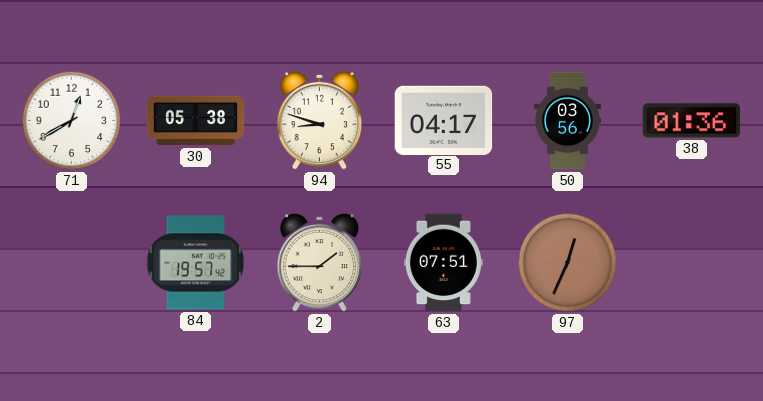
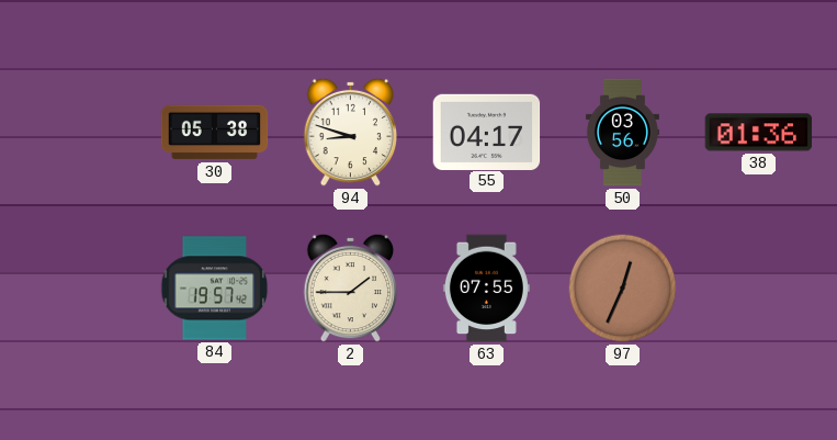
71: 12:40 -> none
63: 07:51 -> 07:55
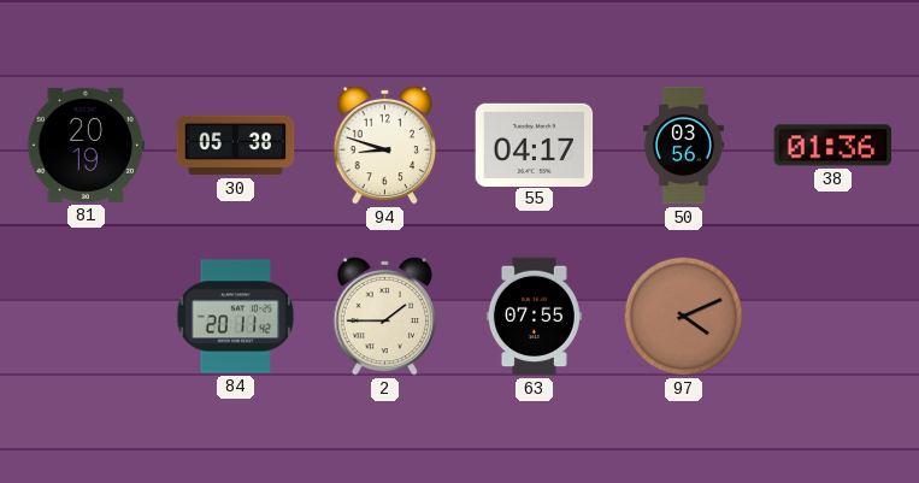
81: none -> 20:19
84: 19:57 -> 20:11
97: 12:34 -> 4:11
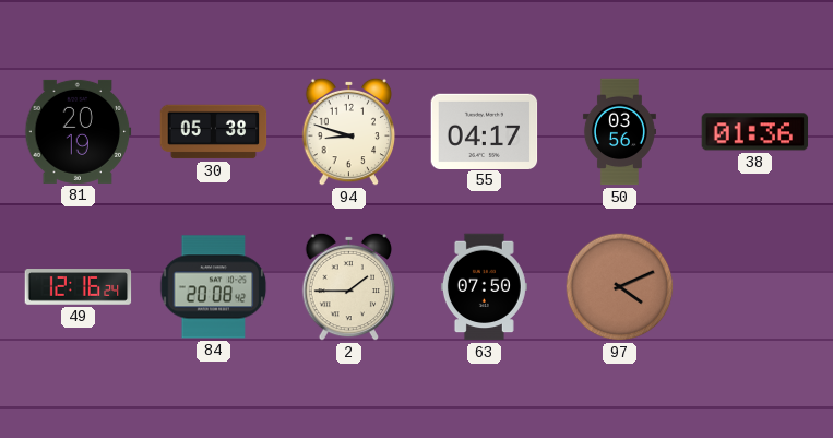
49: none -> 12:16
84: 20:11 -> 20:08
63: 07:55 -> 07:50
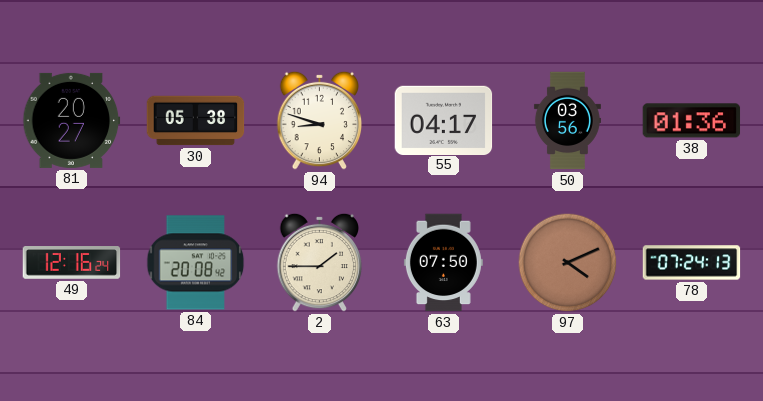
81: 20:19 -> 20:27
78: none -> 07:24
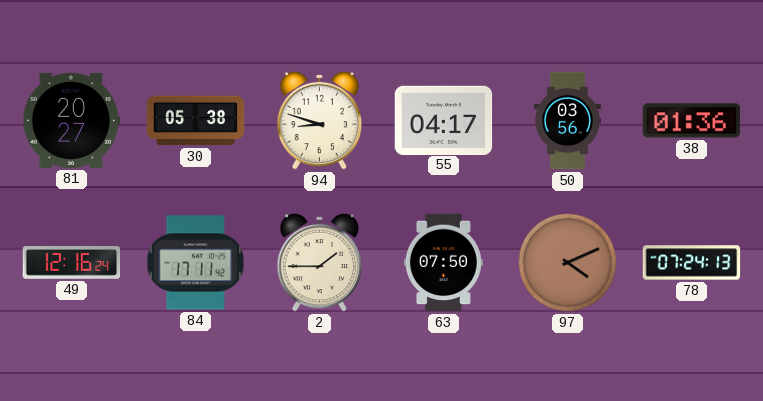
84: 20:08 -> 17:11
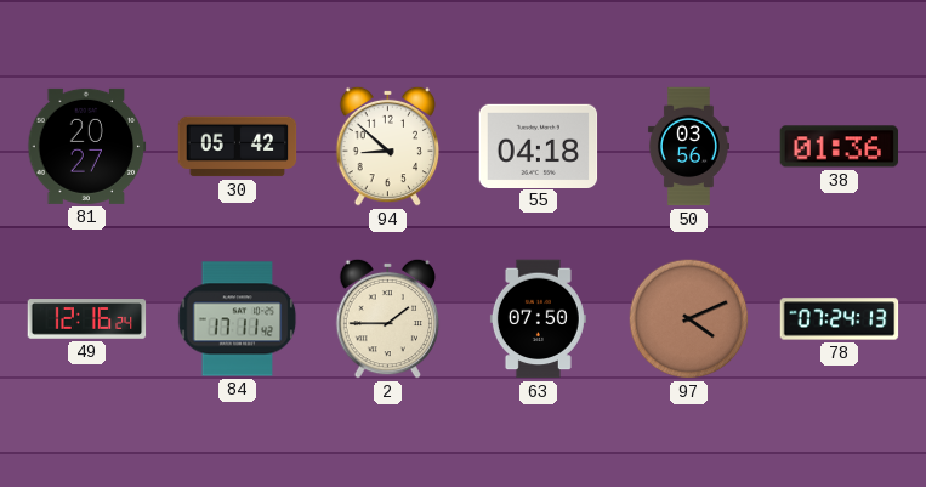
30: 05:38 -> 05:42
94: 8:48 -> 8:52
55: 04:17 -> 04:18
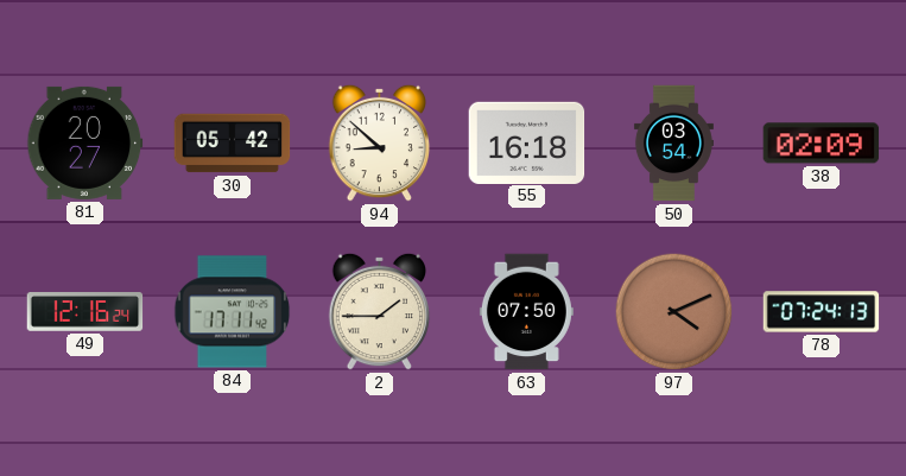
55: 04:18 -> 16:18
50: 03:56 -> 03:54
38: 01:36 -> 02:09
